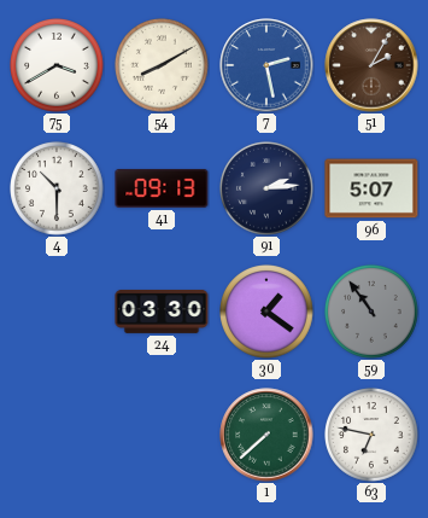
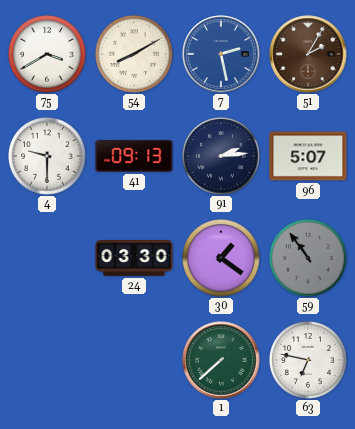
4: 10:30 -> 9:30
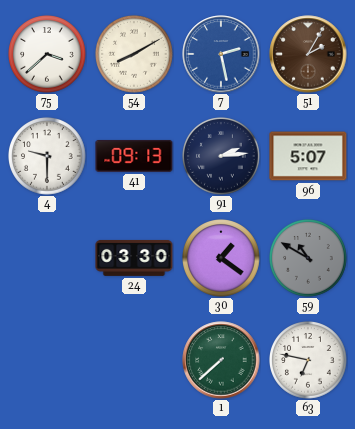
75: 3:40 -> 3:38
59: 10:54 -> 10:50
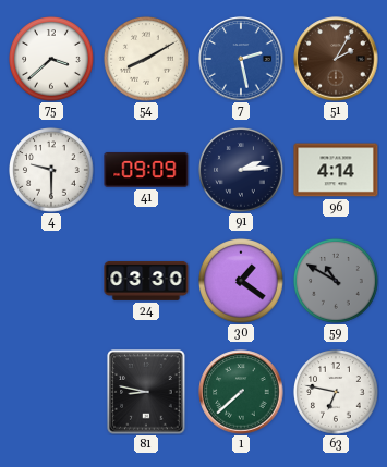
41: 09:13 -> 09:09
96: 5:07 -> 4:14
81: none -> 8:47
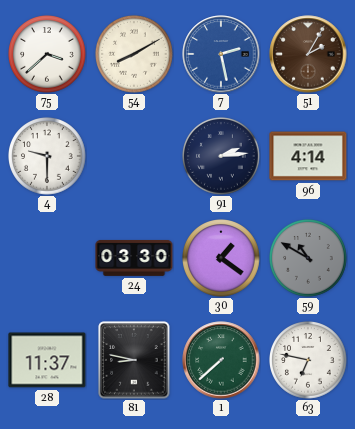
41: 09:09 -> none
28: none -> 11:37
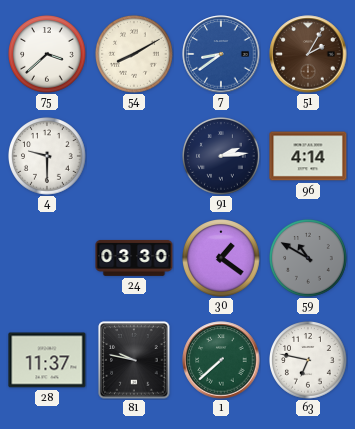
7: 2:28 -> 8:39
81: 8:47 -> 9:47
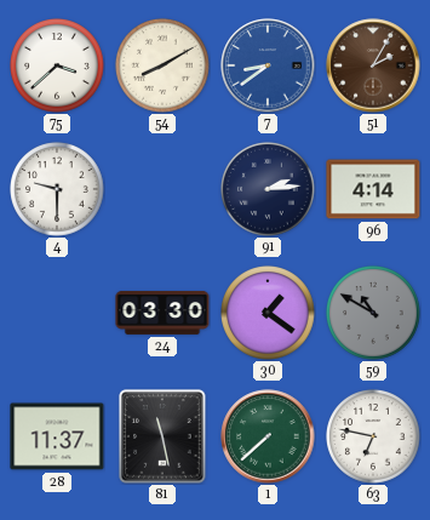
81: 9:47 -> 11:28
